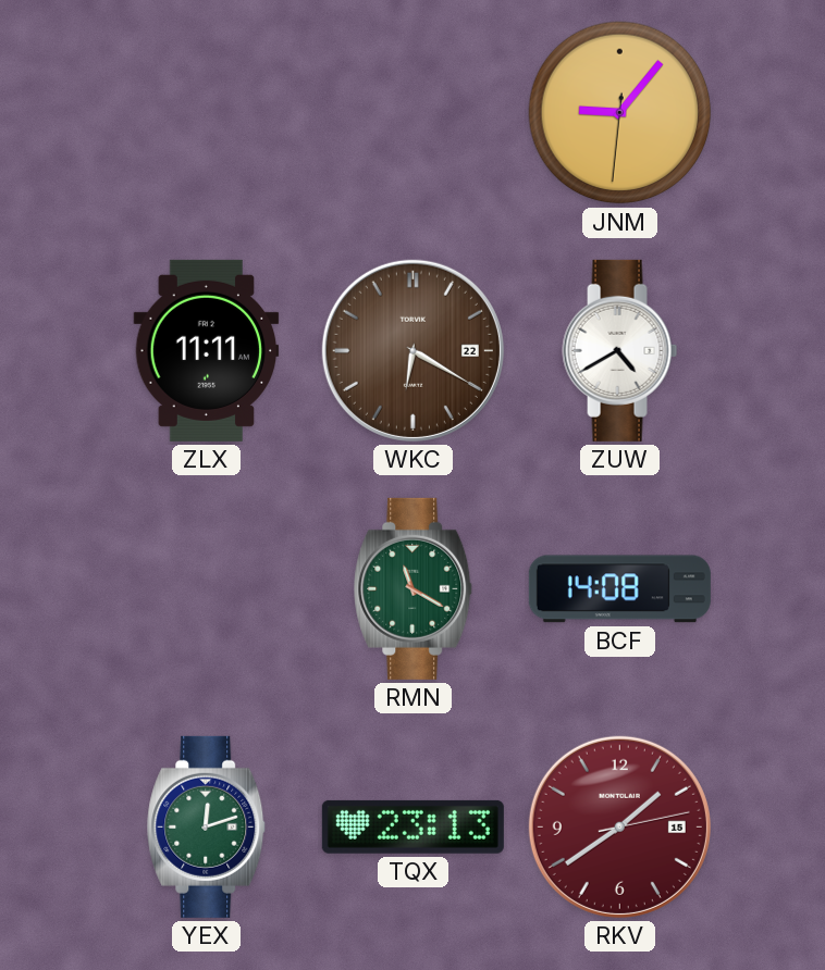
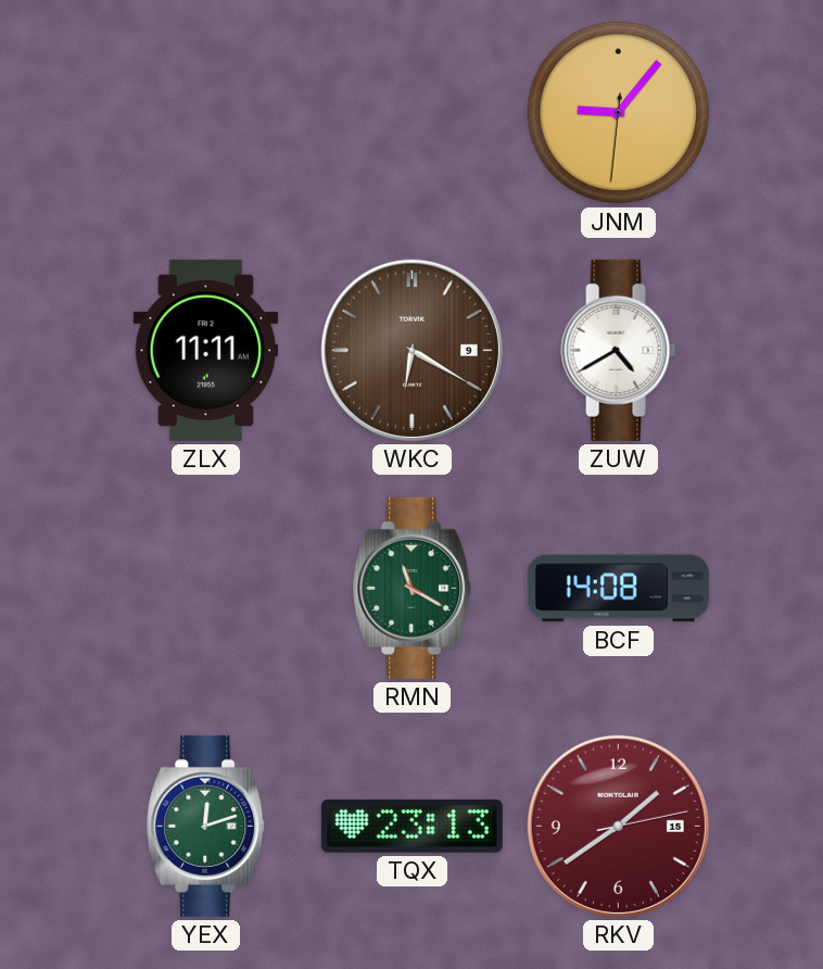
WKC date: 22 -> 9
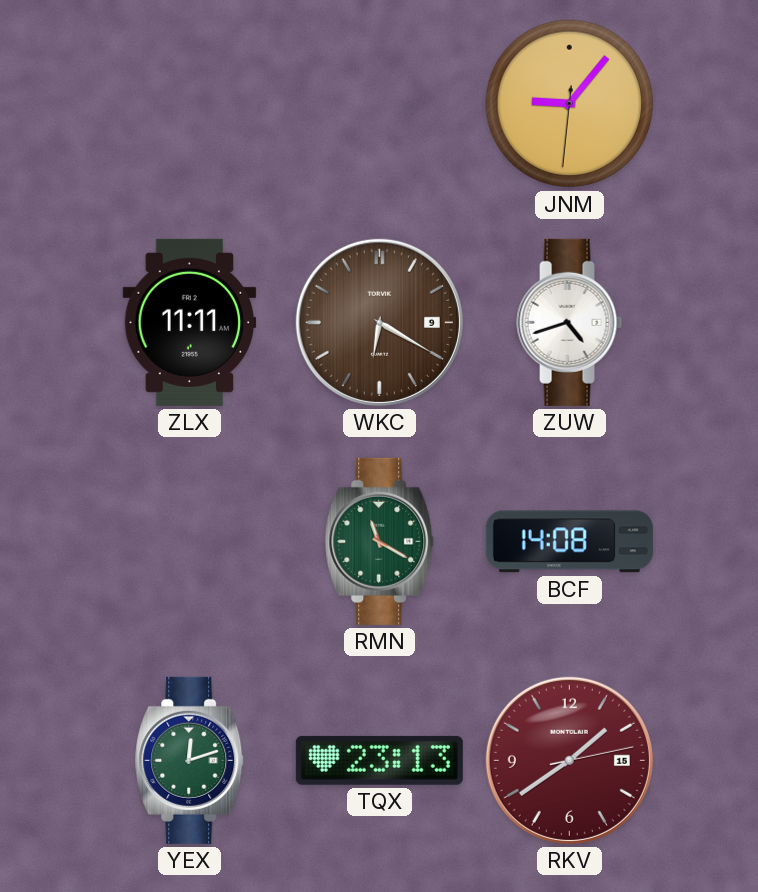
ZUW: 4:40 -> 4:42
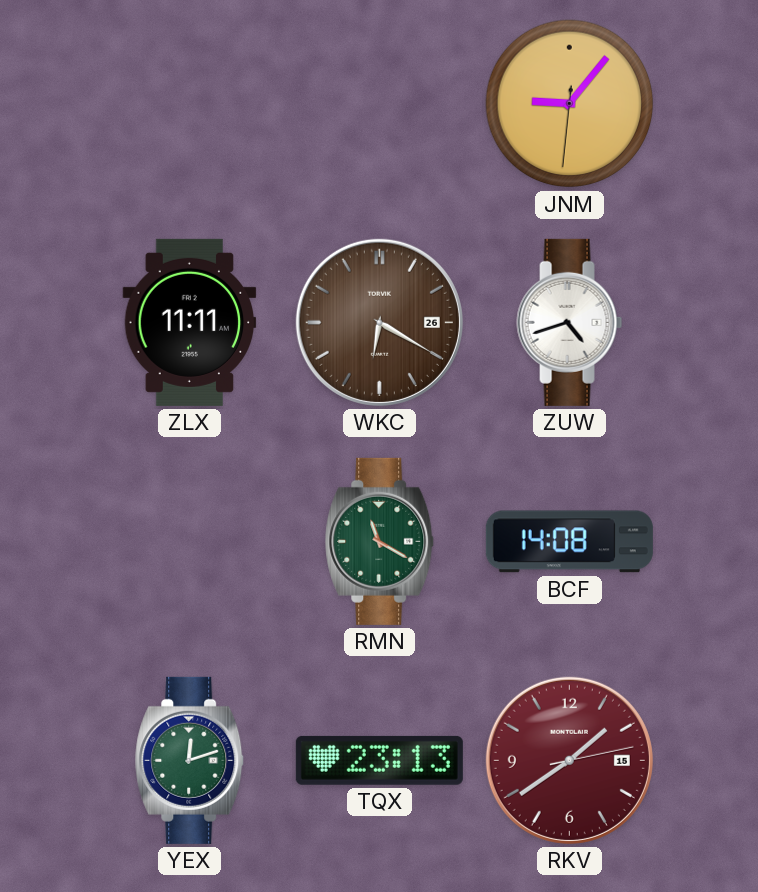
WKC date: 9 -> 26
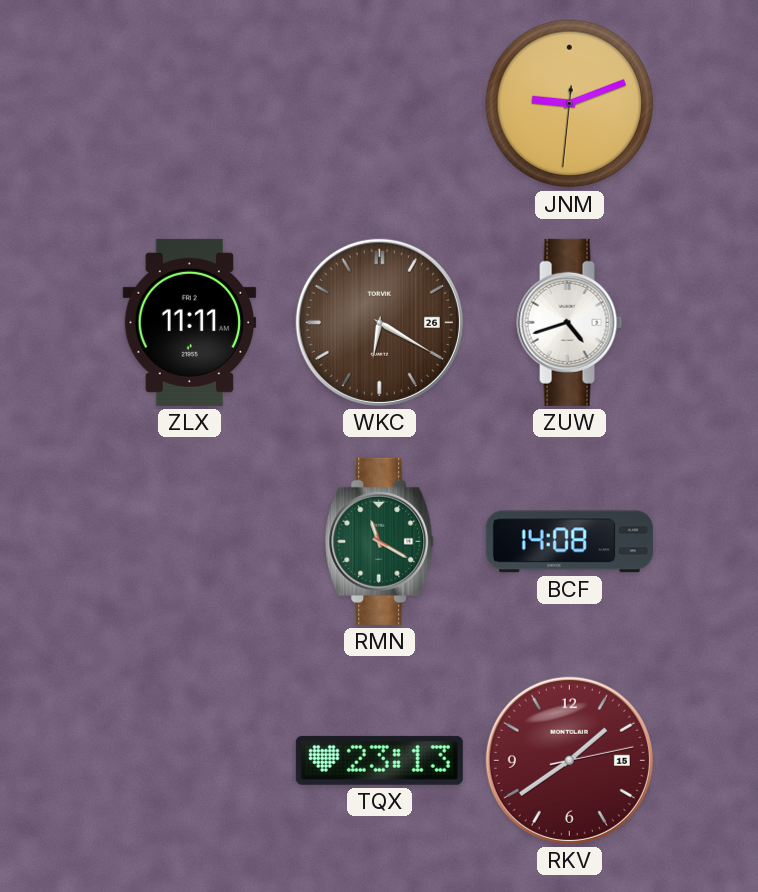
JNM: 9:06 -> 9:11
YEX: 12:12 -> none
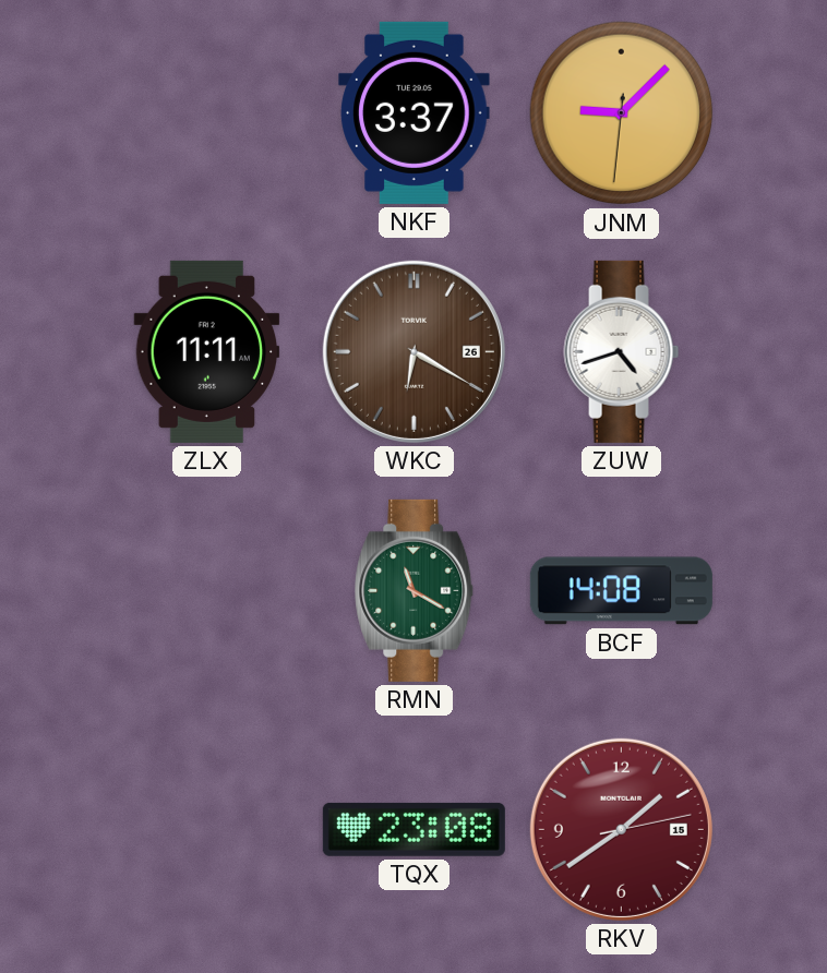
NKF: none -> 3:37
JNM: 9:11 -> 9:07
TQX: 23:13 -> 23:08
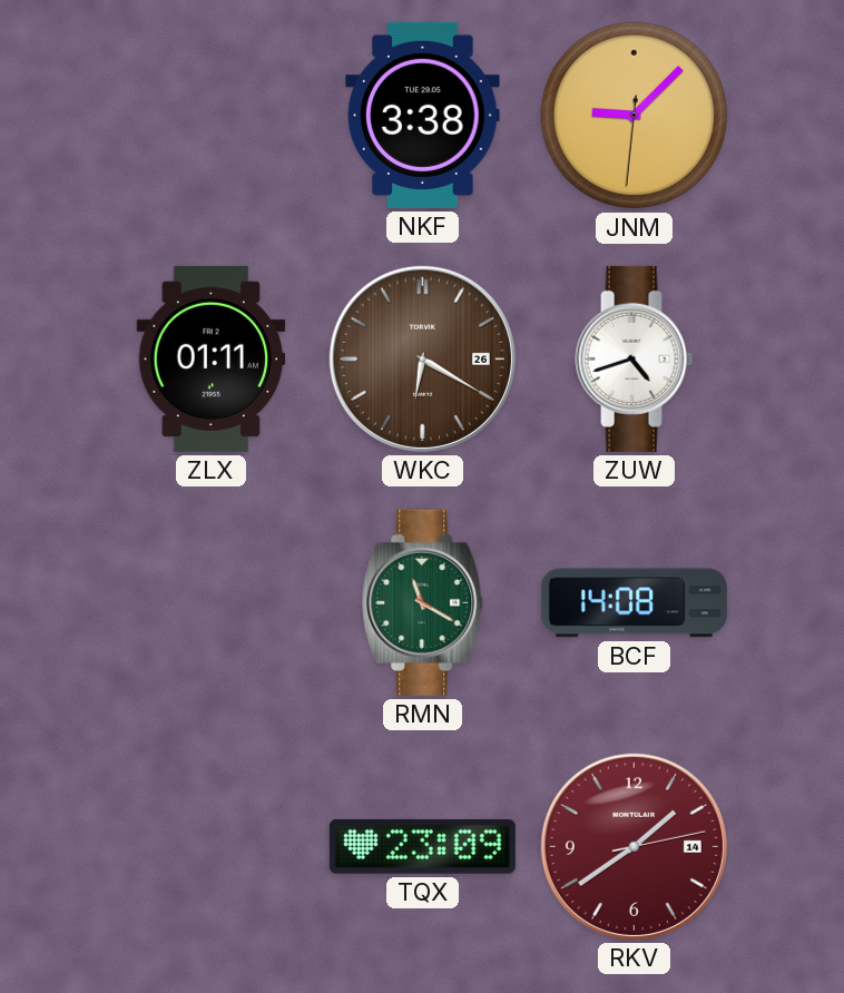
NKF: 3:37 -> 3:38
ZLX: 11:11 -> 01:11
TQX: 23:08 -> 23:09
RKV date: 15 -> 14
